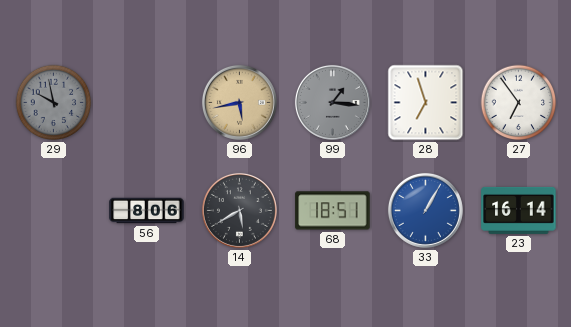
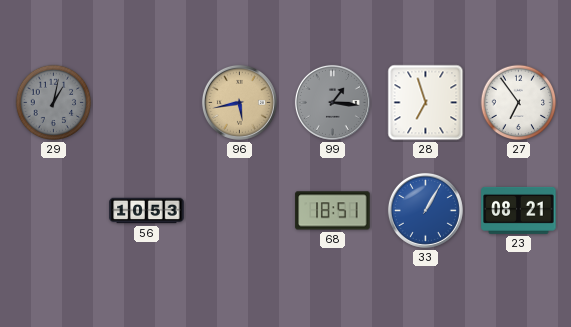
29: 9:58 -> 1:02
56: 8:06 -> 10:53
14: 5:40 -> none
23: 16:14 -> 08:21
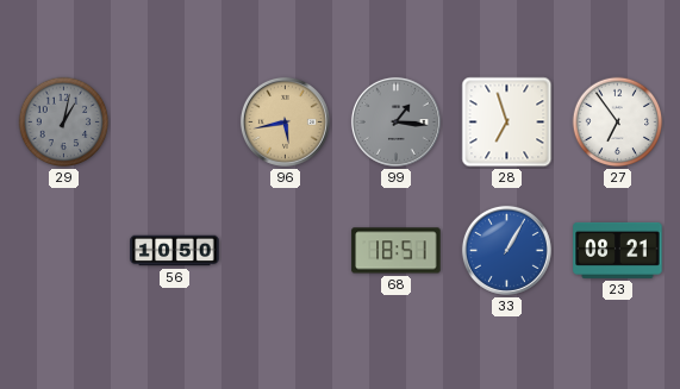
56: 10:53 -> 10:50
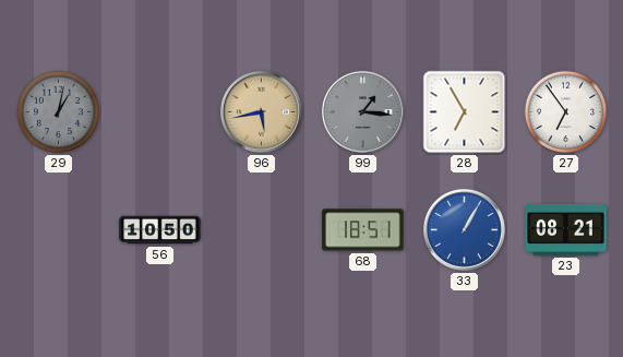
28: 6:57 -> 6:55
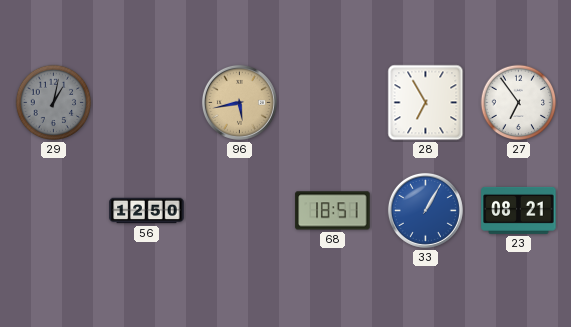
99: 1:16 -> none
56: 10:50 -> 12:50
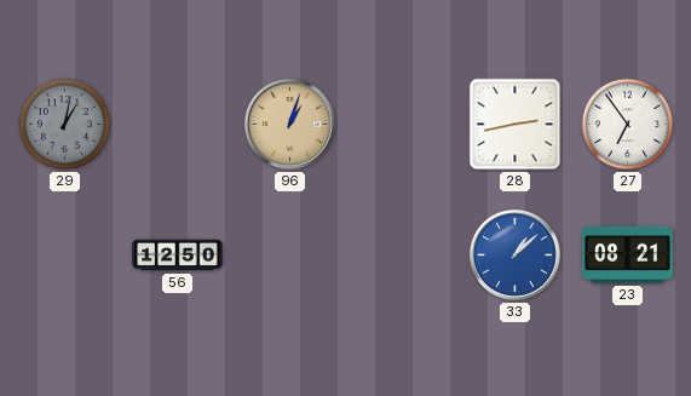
96: 5:43 -> 1:03
28: 6:55 -> 2:43
68: 18:51 -> none
33: 1:05 -> 1:08
